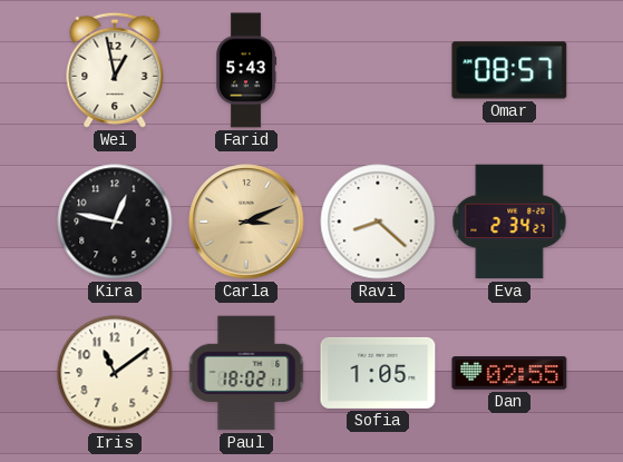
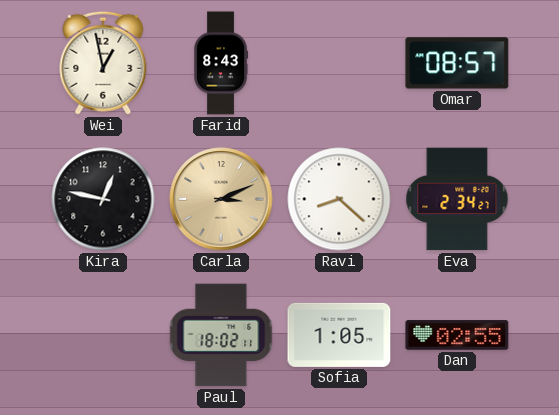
Farid: 5:43 -> 8:43
Iris: 11:09 -> none
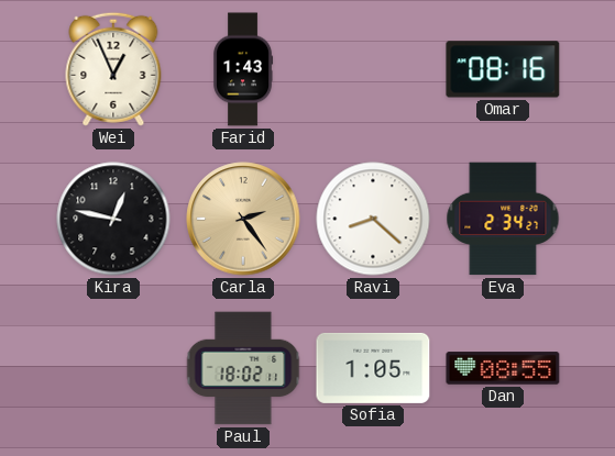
Wei: 12:58 -> 12:56
Farid: 8:43 -> 1:43
Omar: 08:57 -> 08:16
Carla: 3:11 -> 2:24
Dan: 02:55 -> 08:55
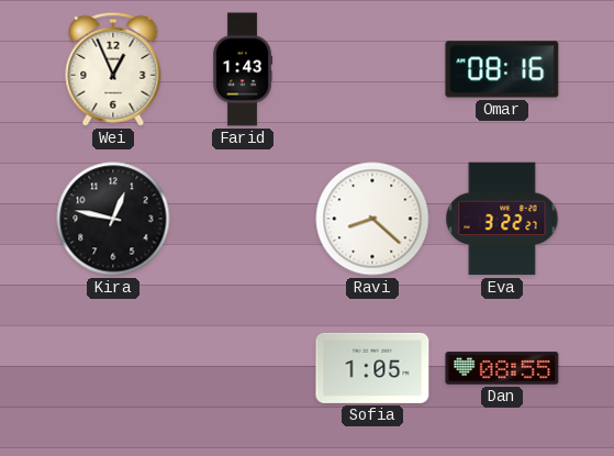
Carla: 2:24 -> none
Eva: 2:34 -> 3:22
Paul: 18:02 -> none
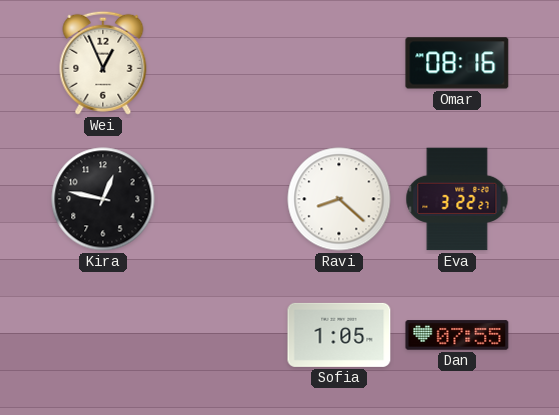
Farid: 1:43 -> none
Dan: 08:55 -> 07:55
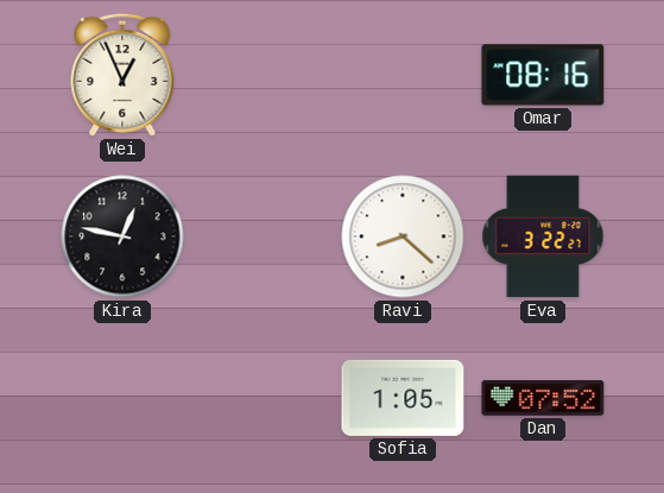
Dan: 07:55 -> 07:52
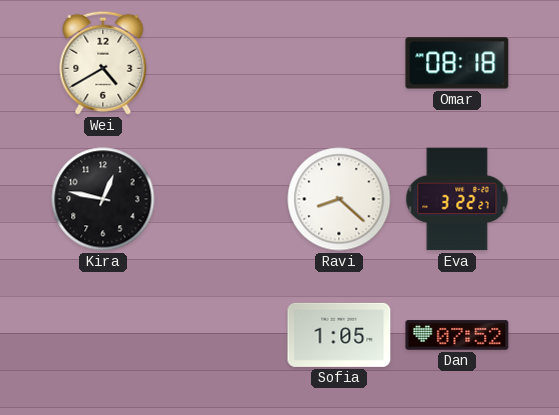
Wei: 12:56 -> 4:40
Omar: 08:16 -> 08:18
